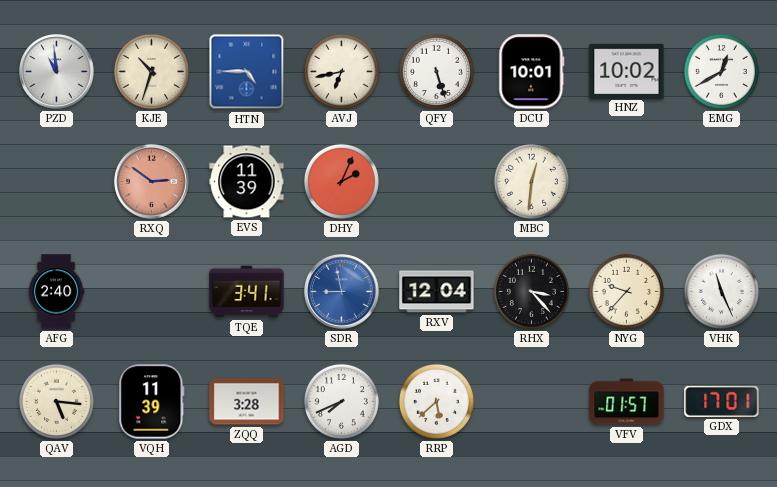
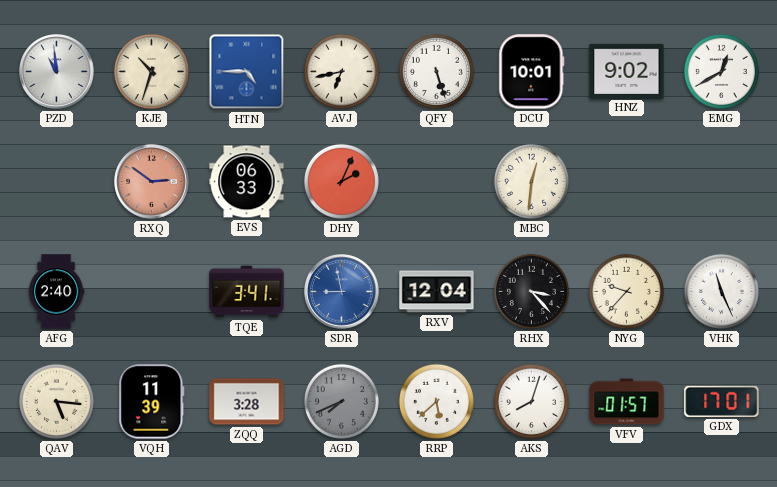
HNZ: 10:02 -> 9:02
EVS: 11:39 -> 06:33
AGD dial: white -> grey
AKS: none -> 8:03
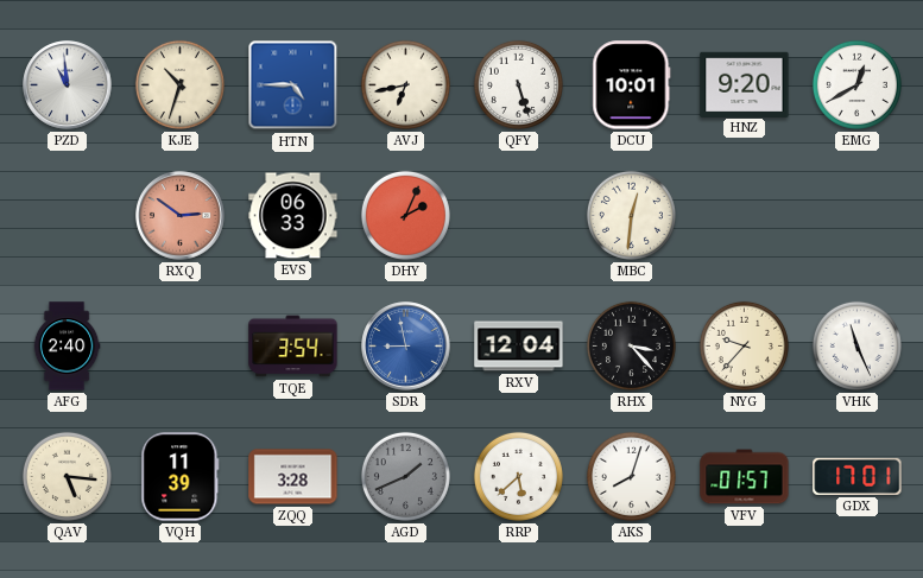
HNZ: 9:02 -> 9:20
TQE: 3:41 -> 3:54
AGD: 7:41 -> 1:41
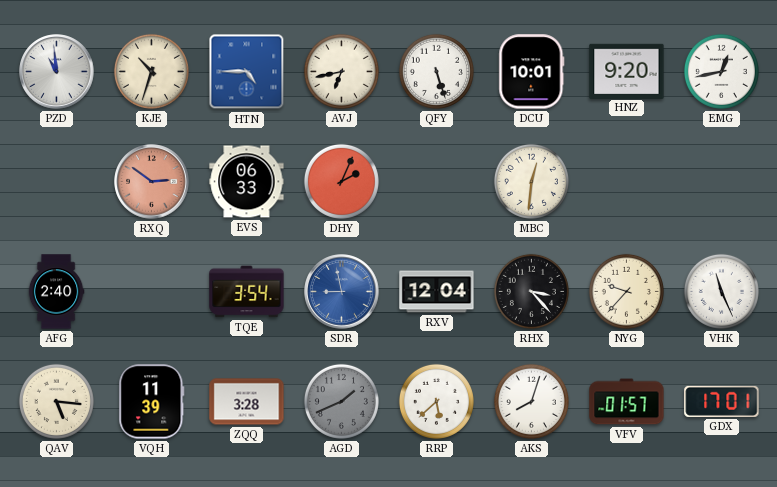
EMG: 12:40 -> 12:43
